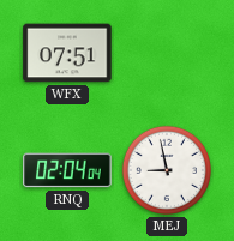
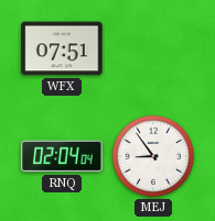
MEJ: 8:58 -> 8:54
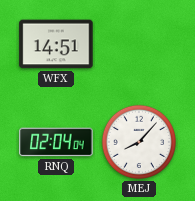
WFX: 07:51 -> 14:51
MEJ: 8:54 -> 8:07
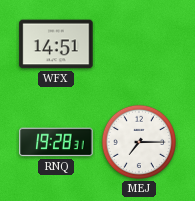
RNQ: 02:04 -> 19:28
MEJ: 8:07 -> 7:15
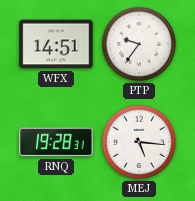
PTP: none -> 9:36
MEJ: 7:15 -> 5:16
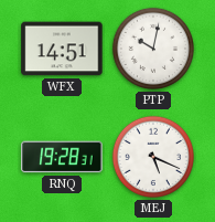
PTP: 9:36 -> 10:02
MEJ: 5:16 -> 5:19
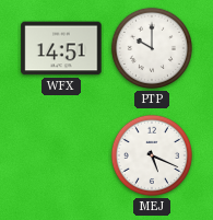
PTP: 10:02 -> 10:00
RNQ: 19:28 -> none
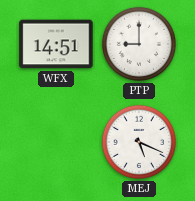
PTP: 10:00 -> 9:00
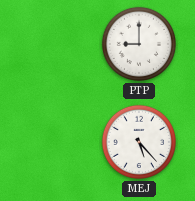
WFX: 14:51 -> none
MEJ: 5:19 -> 5:23
